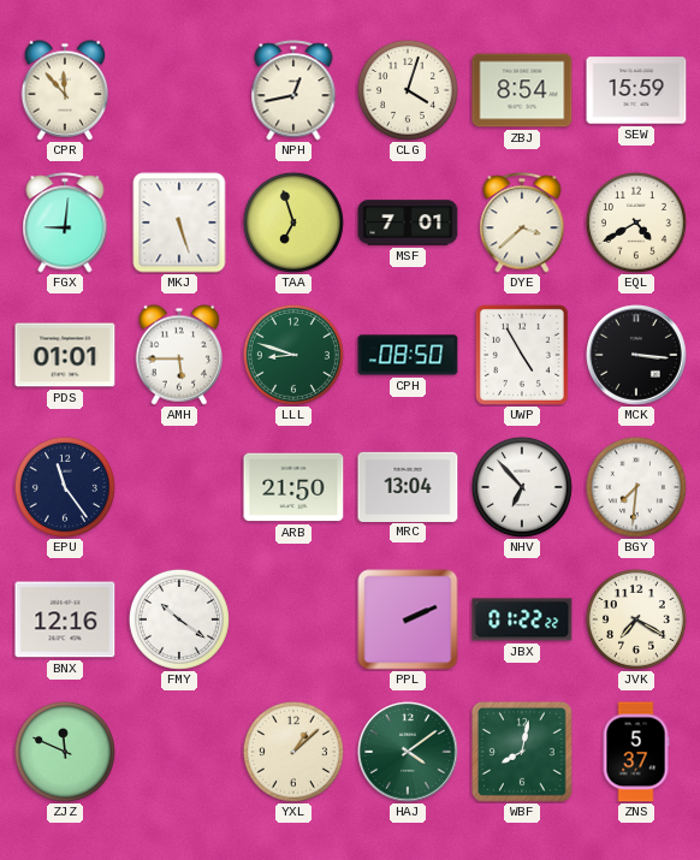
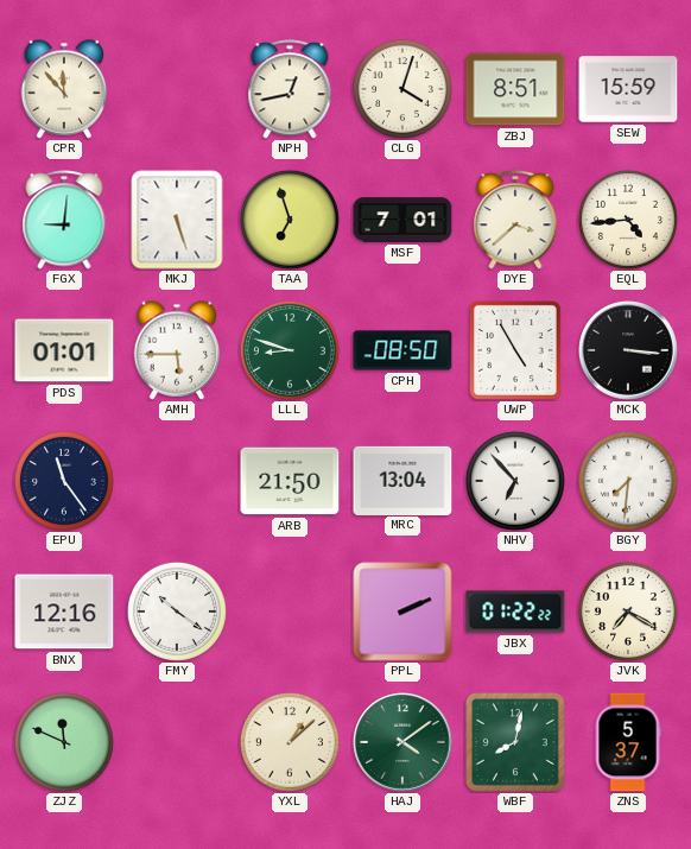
ZBJ: 8:54 -> 8:51
EQL: 4:40 -> 4:44
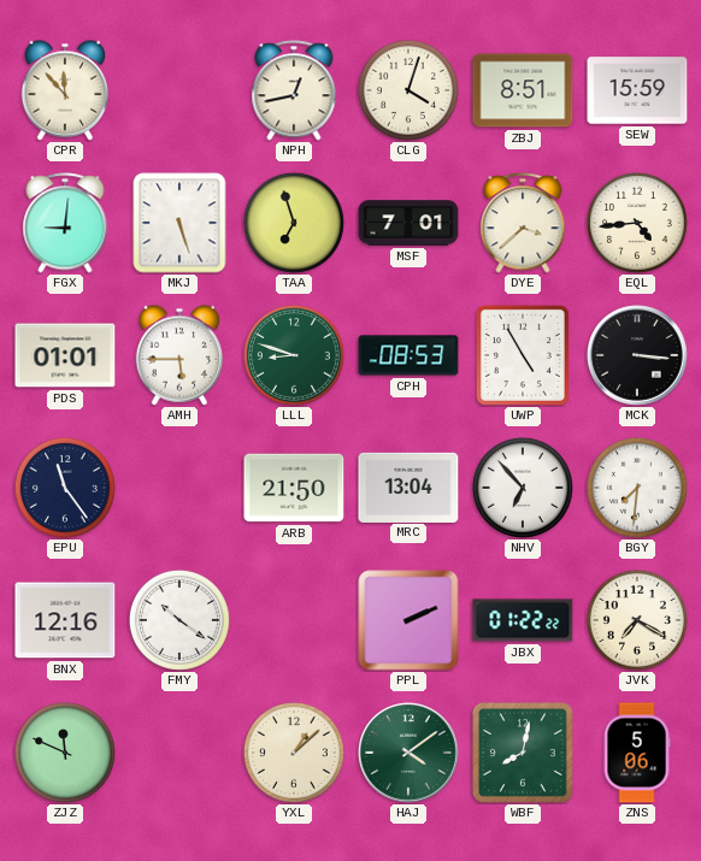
CPH: 08:50 -> 08:53
ZNS: 5:37 -> 5:06
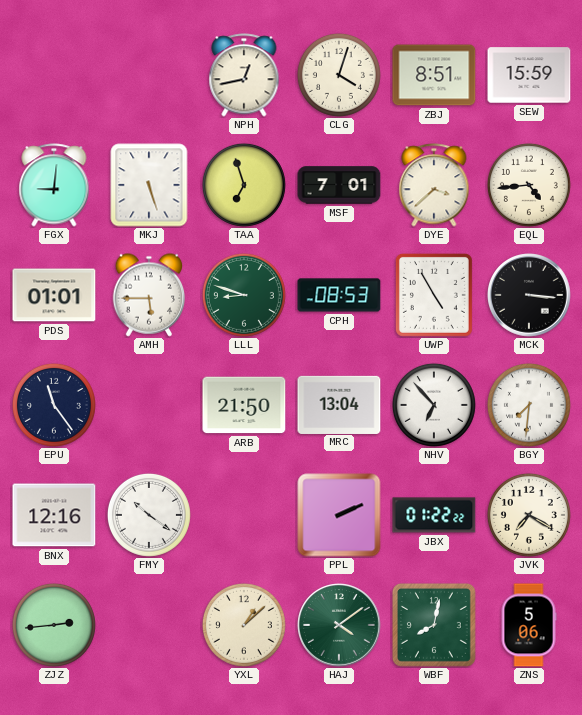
CPR: 11:53 -> none
ZJZ: 11:49 -> 2:44
